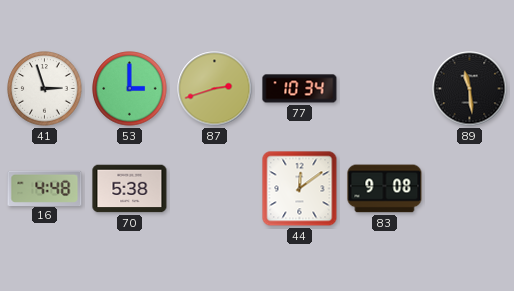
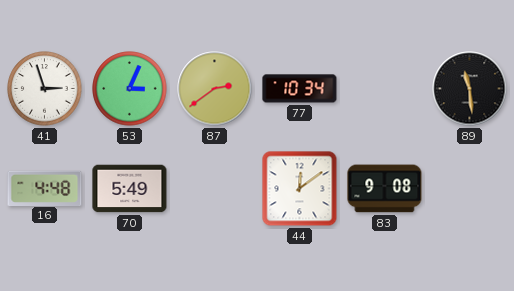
53: 3:00 -> 3:04
87: 2:42 -> 2:39
70: 5:38 -> 5:49
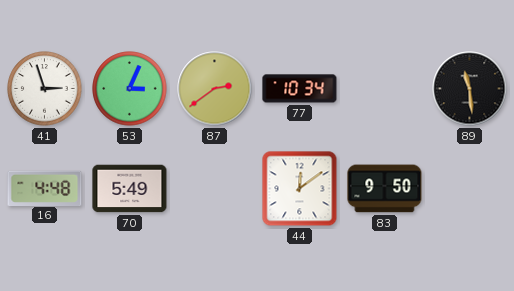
83: 9:08 -> 9:50
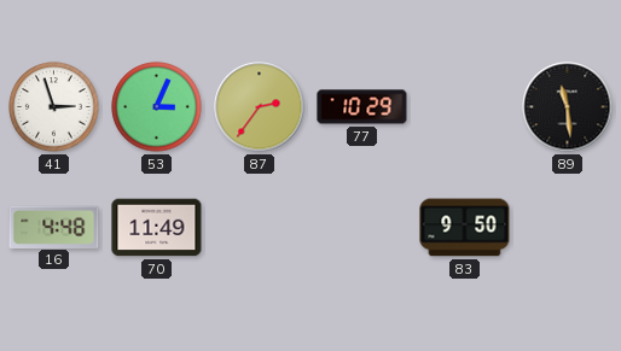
87: 2:39 -> 2:36
77: 10:34 -> 10:29
70: 5:49 -> 11:49
44: 12:09 -> none
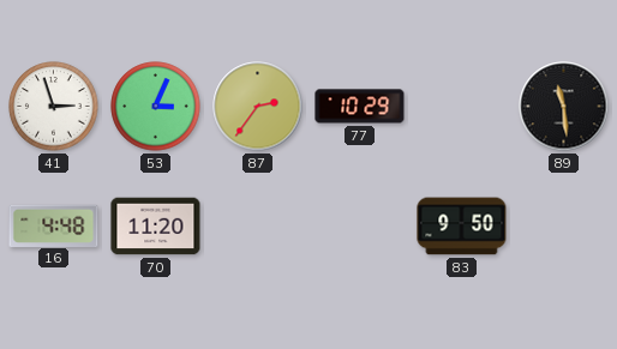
70: 11:49 -> 11:20
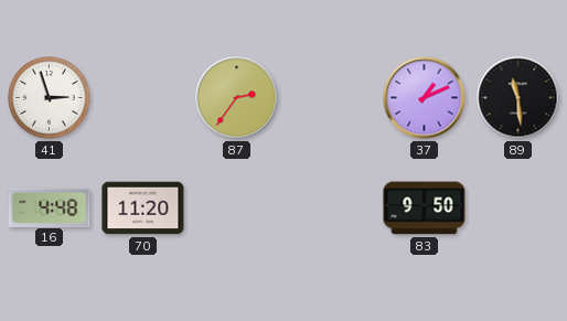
53: 3:04 -> none
77: 10:29 -> none
37: none -> 1:11
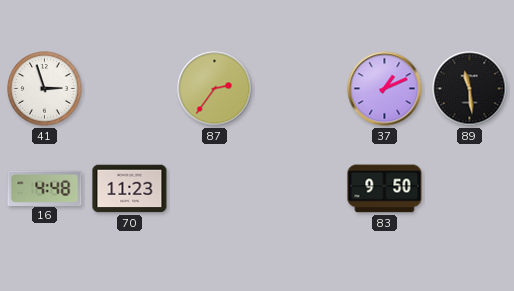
70: 11:20 -> 11:23
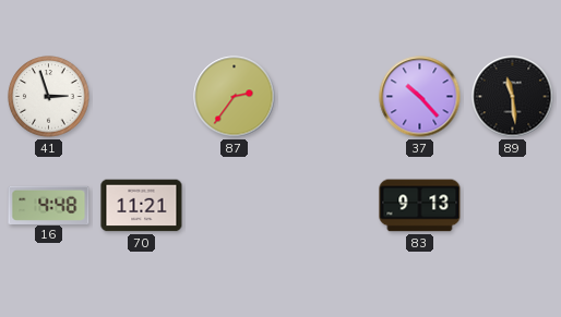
37: 1:11 -> 10:23
70: 11:23 -> 11:21
83: 9:50 -> 9:13
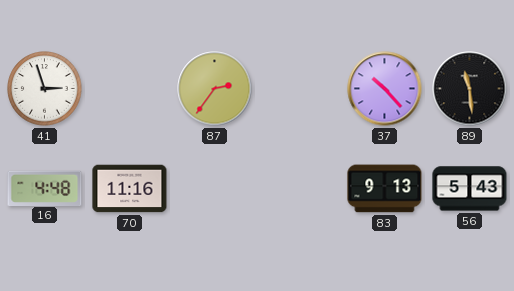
70: 11:21 -> 11:16
56: none -> 5:43
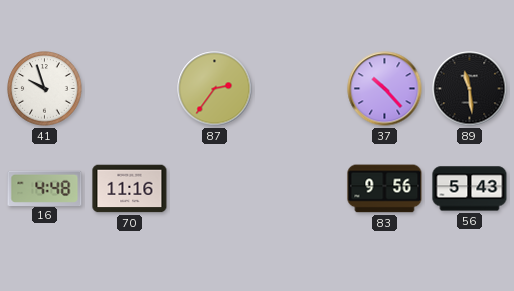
41: 2:57 -> 9:57
83: 9:13 -> 9:56
